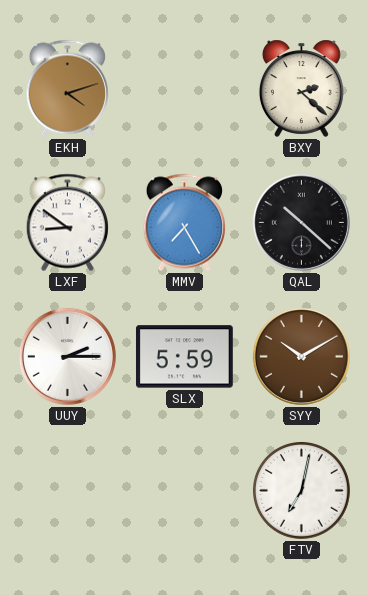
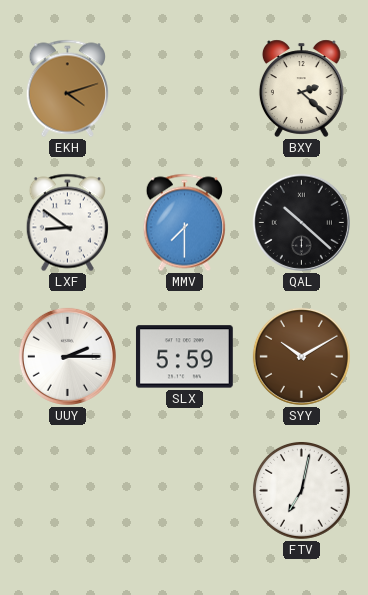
MMV: 7:25 -> 7:30
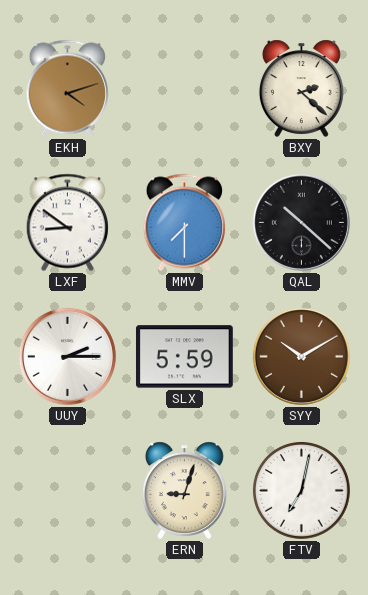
ERN: none -> 9:03
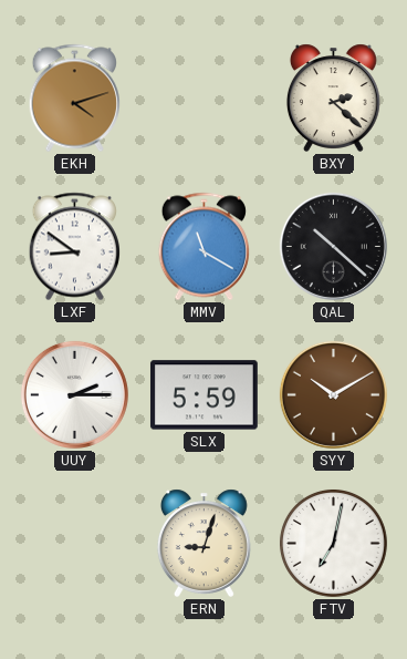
MMV: 7:30 -> 11:20
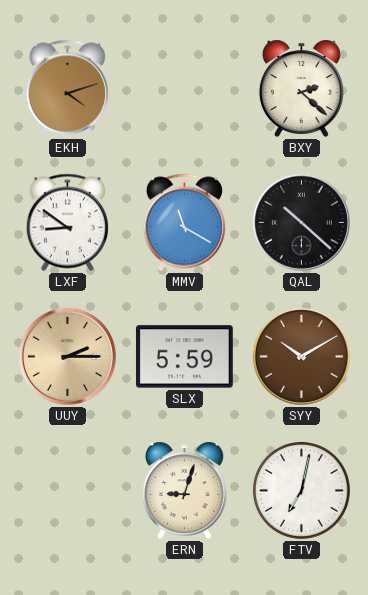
UUY dial: white -> champagne
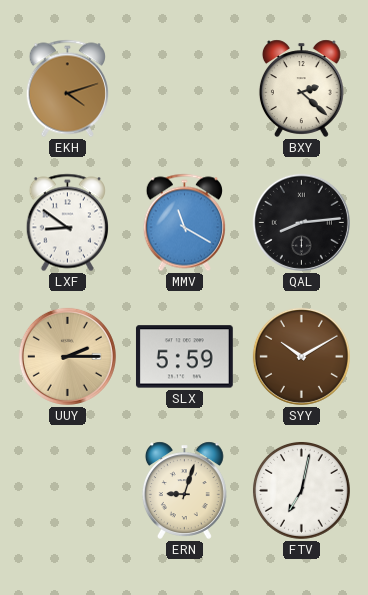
QAL: 10:22 -> 8:14
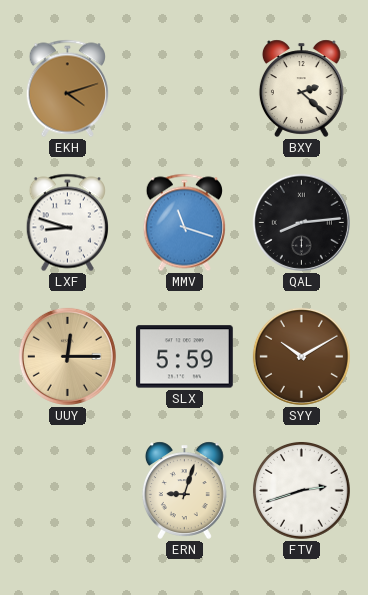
LXF: 8:51 -> 8:48
MMV: 11:20 -> 11:18
UUY: 2:15 -> 12:15
FTV: 7:02 -> 2:42
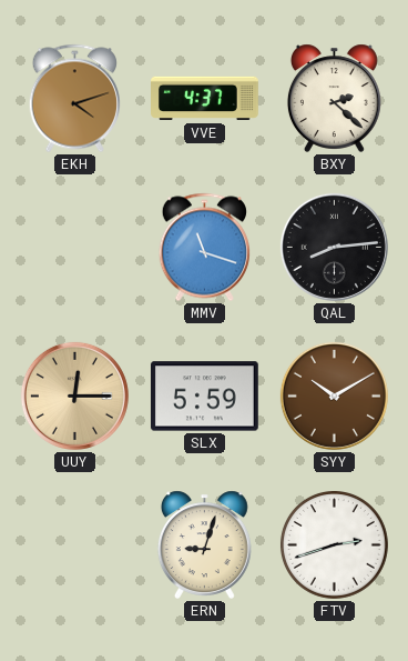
VVE: none -> 4:37
LXF: 8:48 -> none
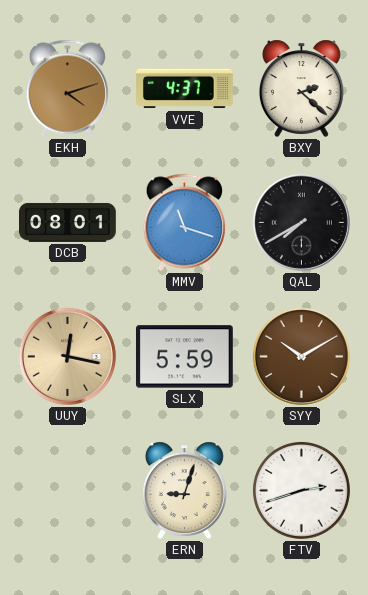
DCB: none -> 08:01
QAL: 8:14 -> 7:40
UUY: 12:15 -> 12:17
